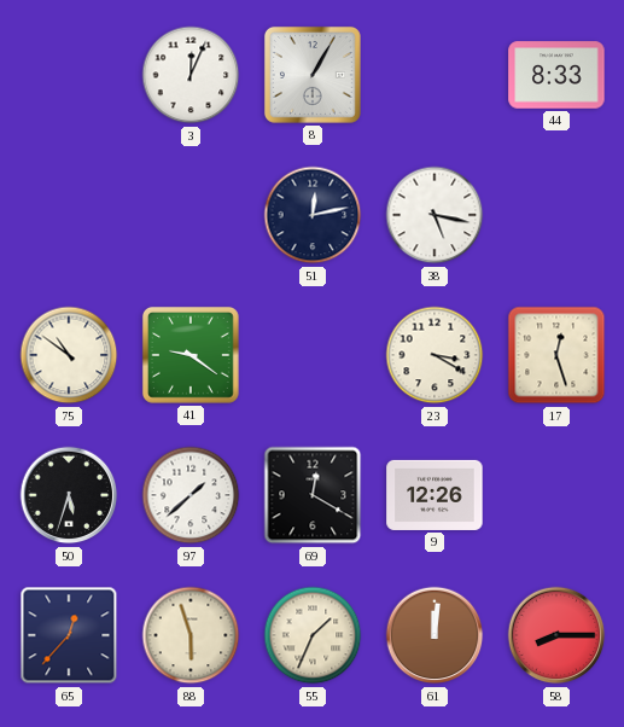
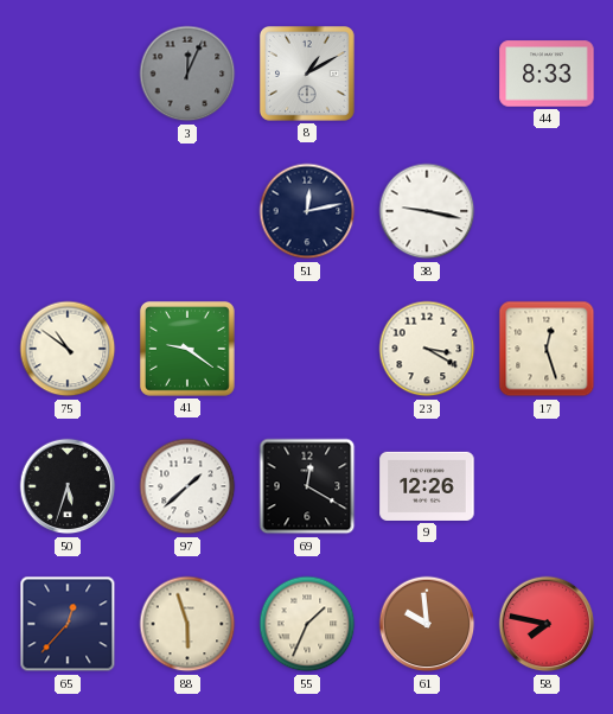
3 dial: white -> grey
8: 1:05 -> 1:10
38: 5:17 -> 9:17
61: 12:01 -> 9:59
58: 8:15 -> 7:47
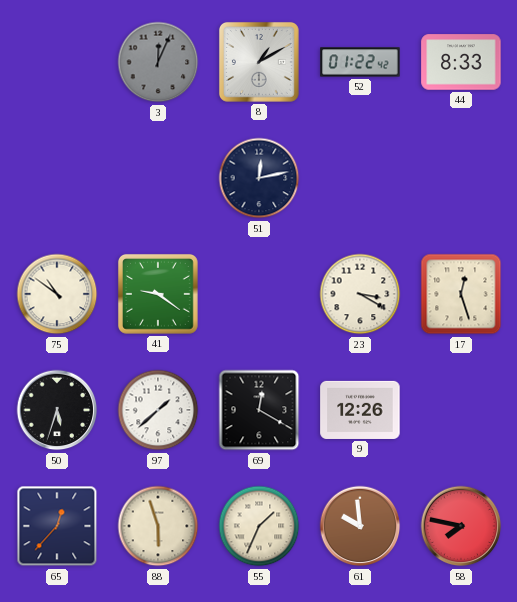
52: none -> 01:22
38: 9:17 -> none
